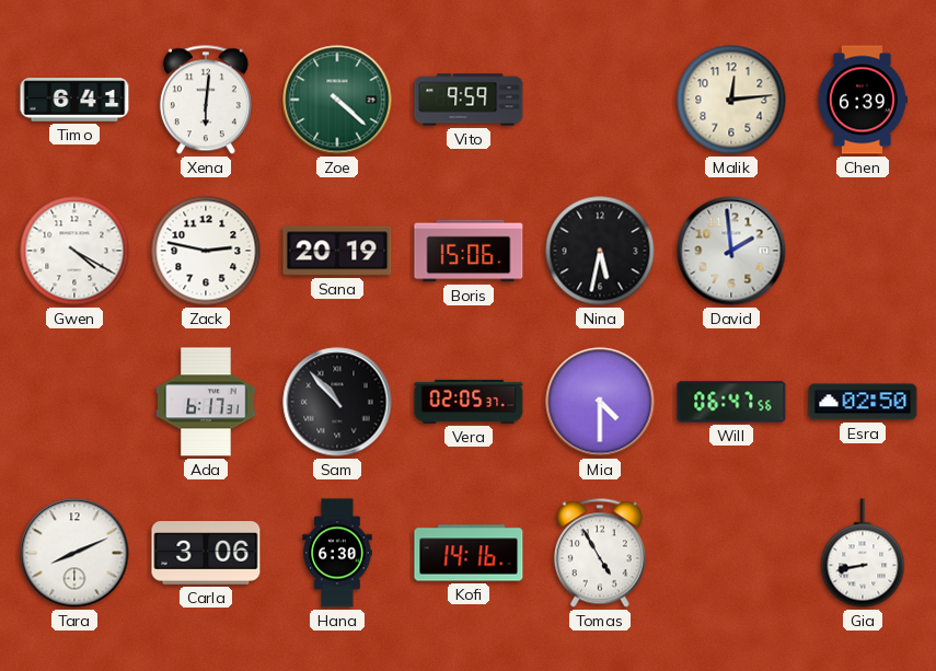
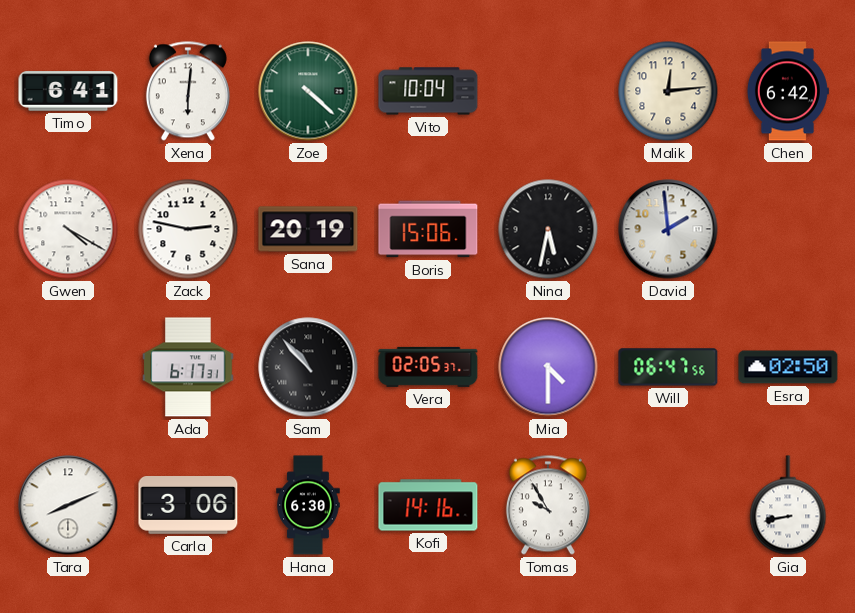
Vito: 9:59 -> 10:04
Chen: 6:39 -> 6:42
Tomas: 4:55 -> 9:55
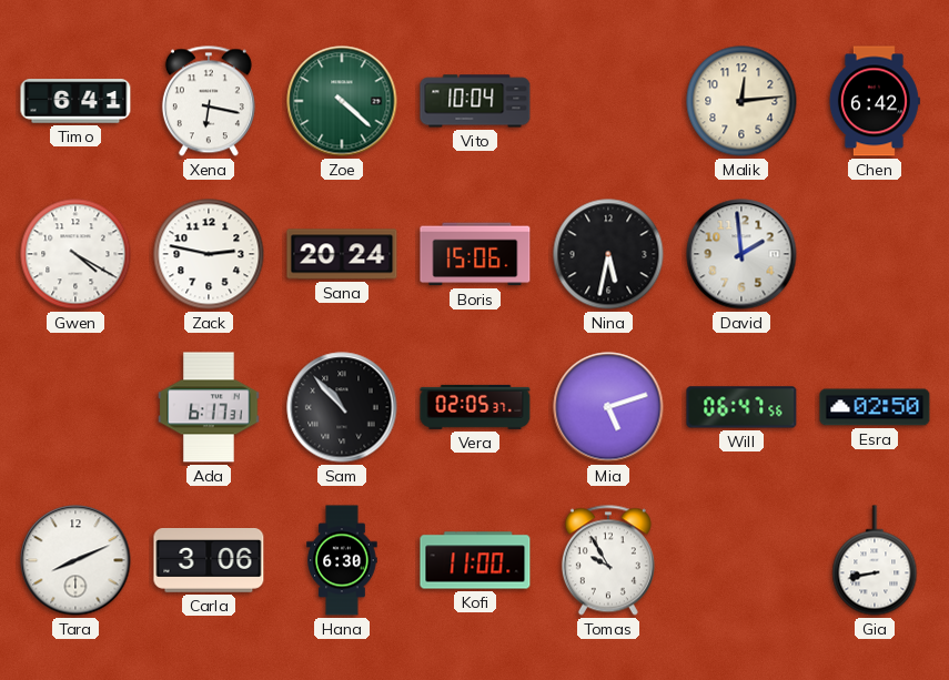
Xena: 6:01 -> 6:17
Sana: 20:19 -> 20:24
Mia: 4:30 -> 5:12
Kofi: 14:16 -> 11:00
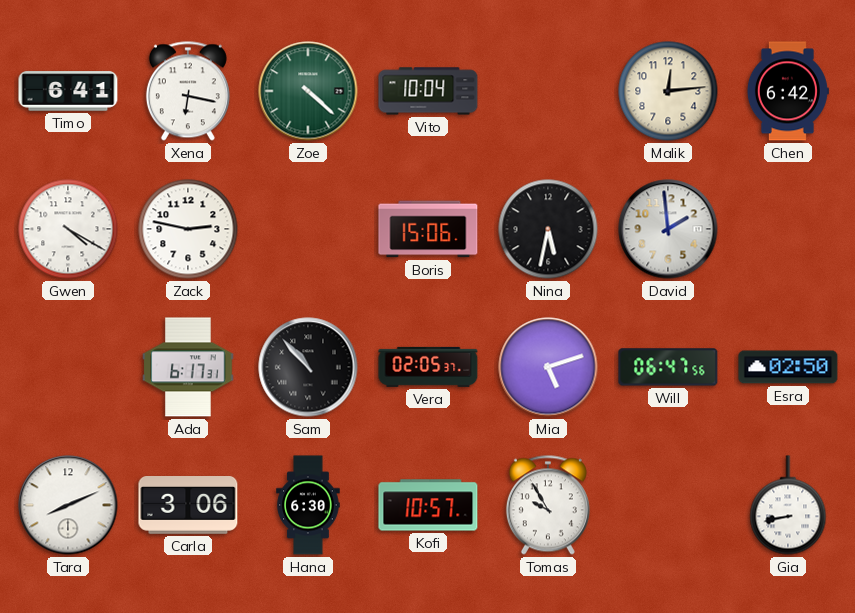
Sana: 20:24 -> none
Kofi: 11:00 -> 10:57
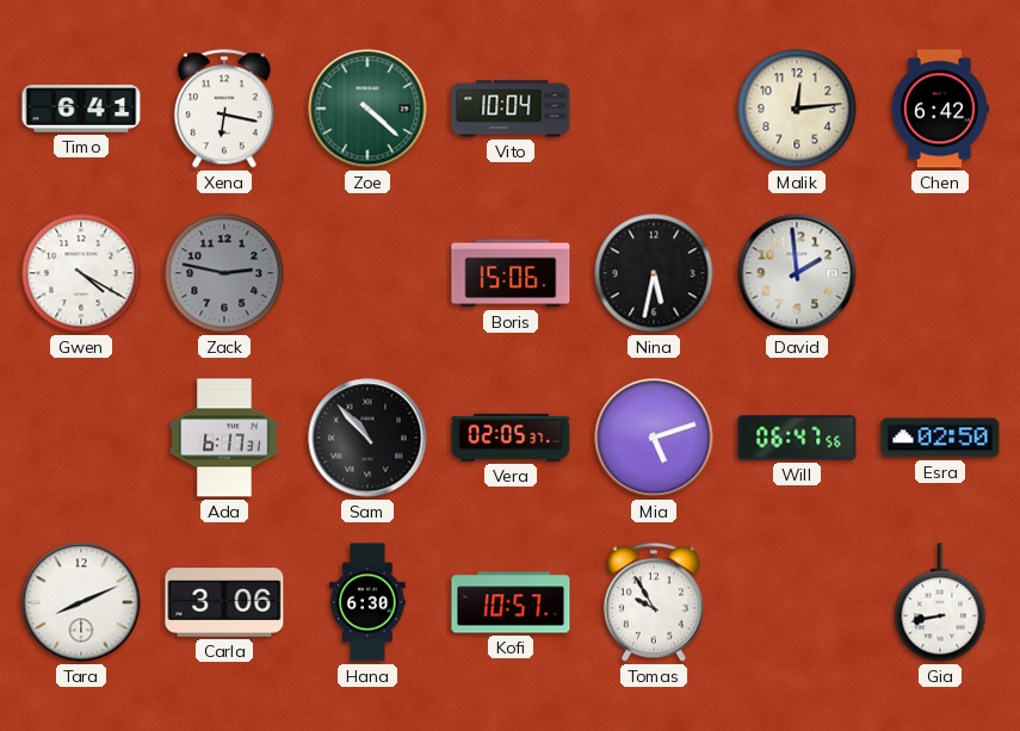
Zack dial: white -> grey
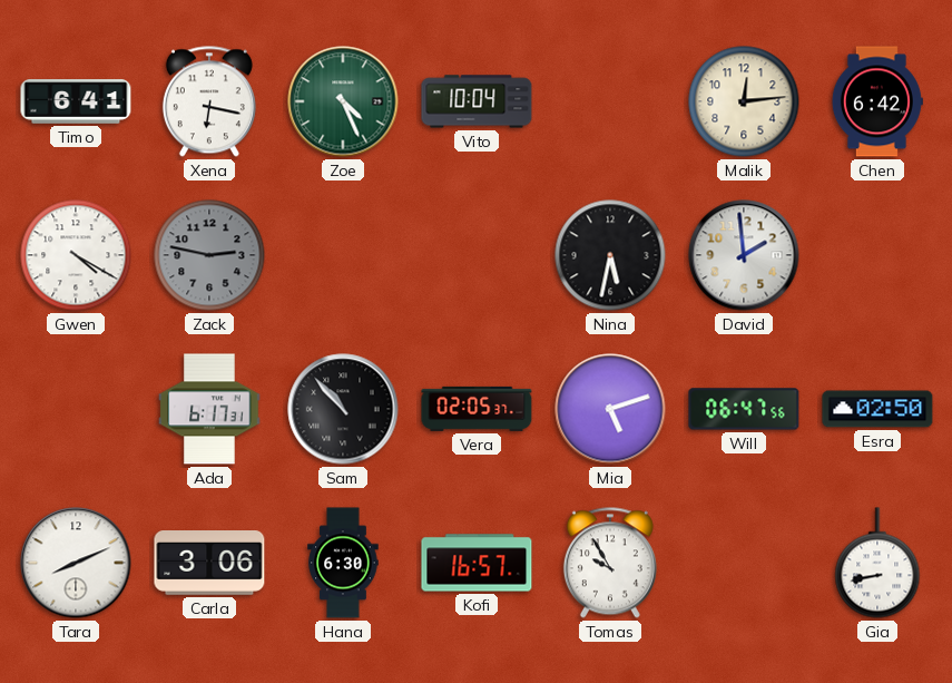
Zoe: 4:22 -> 4:26
Boris: 15:06 -> none
Kofi: 10:57 -> 16:57
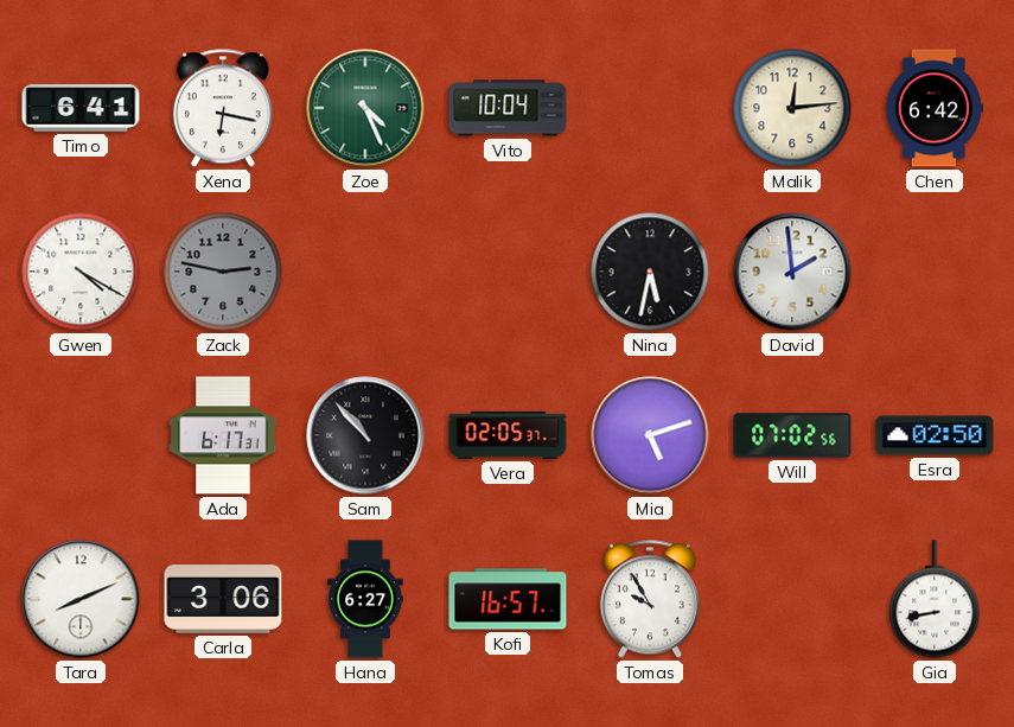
Will: 06:47 -> 07:02
Hana: 6:30 -> 6:27
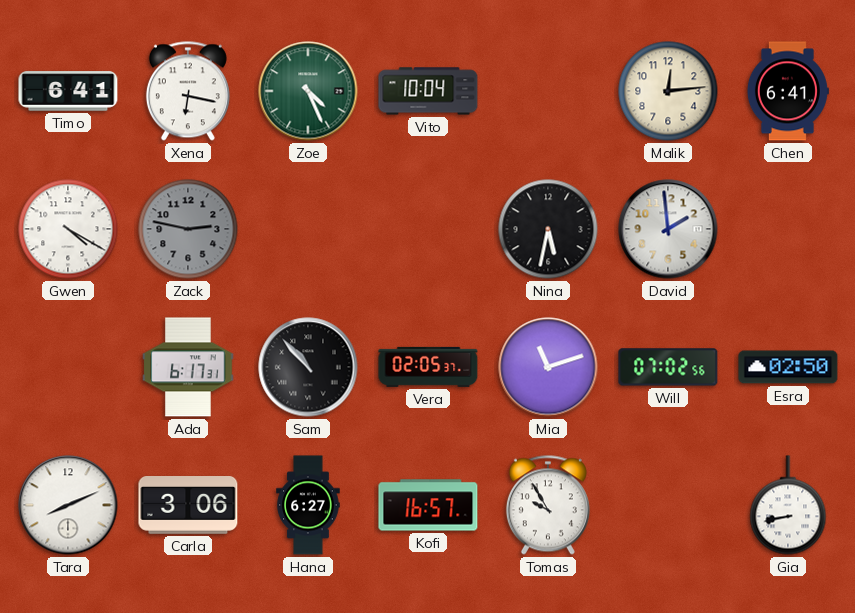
Chen: 6:42 -> 6:41
Mia: 5:12 -> 11:12
